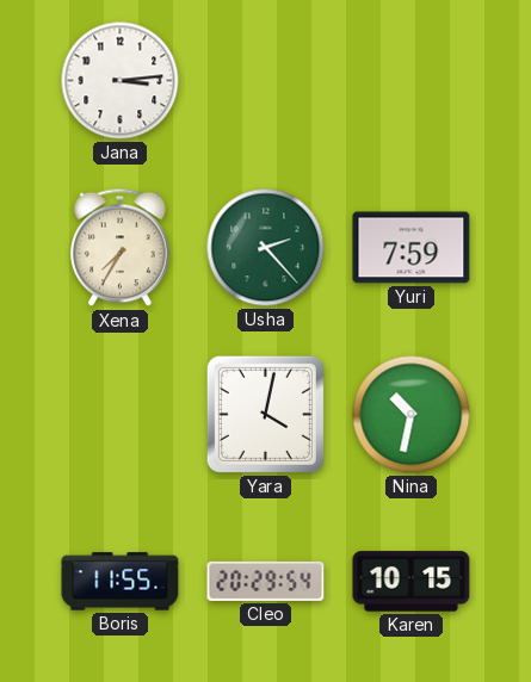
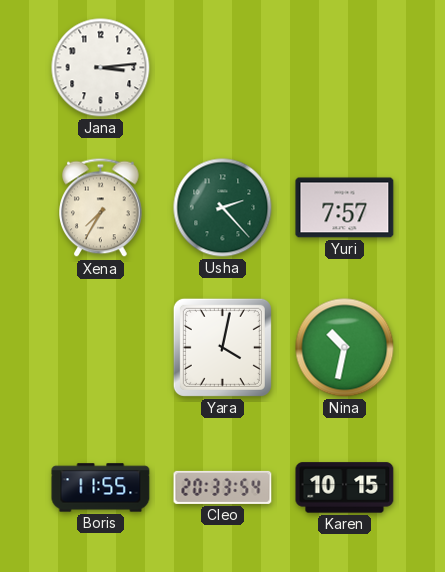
Yuri: 7:59 -> 7:57
Cleo: 20:29 -> 20:33
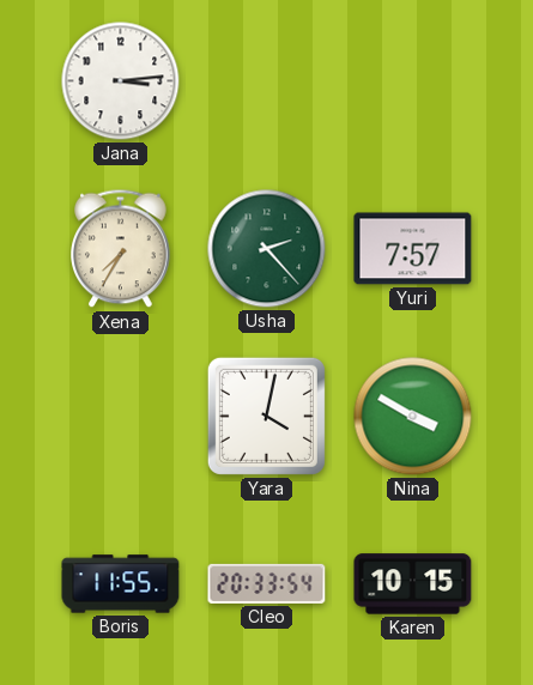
Nina: 10:32 -> 3:50
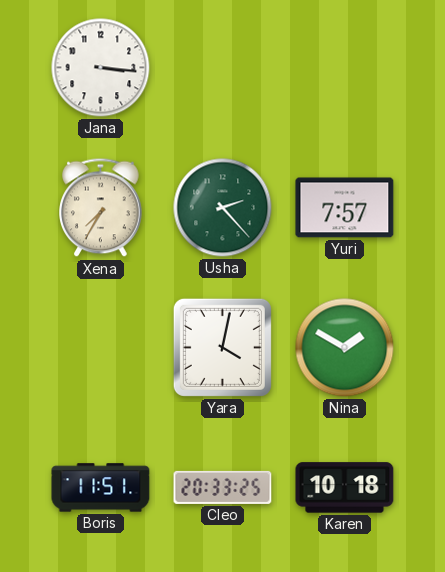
Jana: 3:14 -> 3:16
Nina: 3:50 -> 1:50
Boris: 11:55 -> 11:51
Cleo: 20:33:54 -> 20:33:25
Karen: 10:15 -> 10:18
